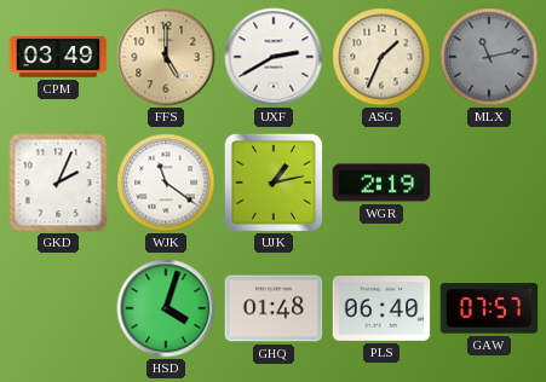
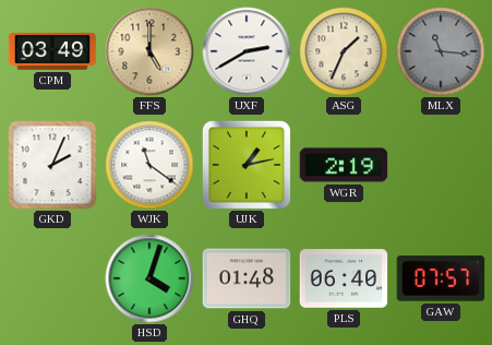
MLX: 11:13 -> 11:16
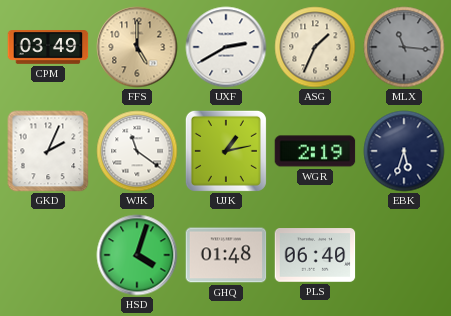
EBK: none -> 5:33
GAW: 07:57 -> none
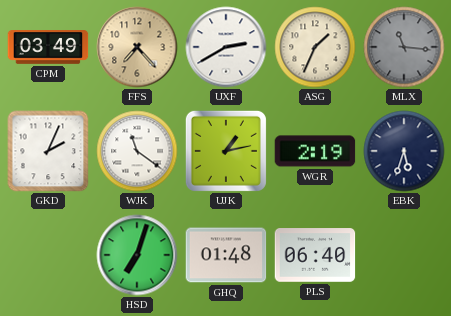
FFS: 5:00 -> 7:23
HSD: 4:03 -> 7:03
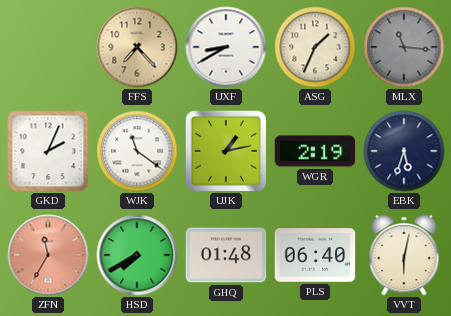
CPM: 03:49 -> none
UXF: 2:40 -> 8:40
ZFN: none -> 11:35
HSD: 7:03 -> 7:40
VVT: none -> 6:02
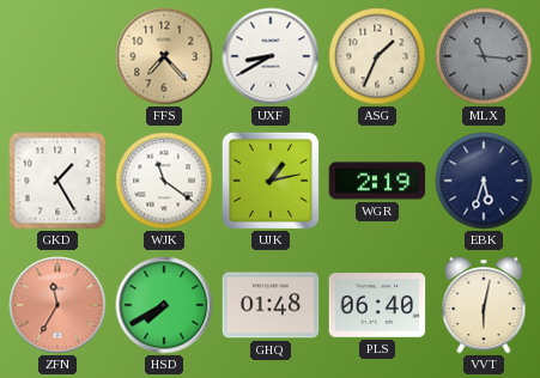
GKD: 2:04 -> 1:25
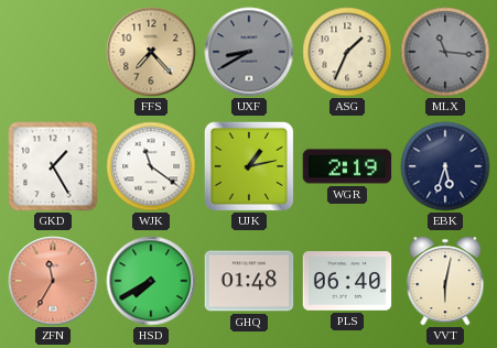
UXF dial: white -> grey
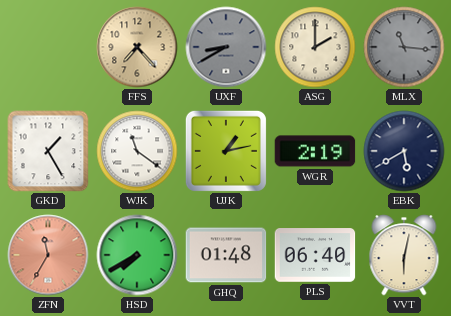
ASG: 1:34 -> 2:00
EBK: 5:33 -> 5:40
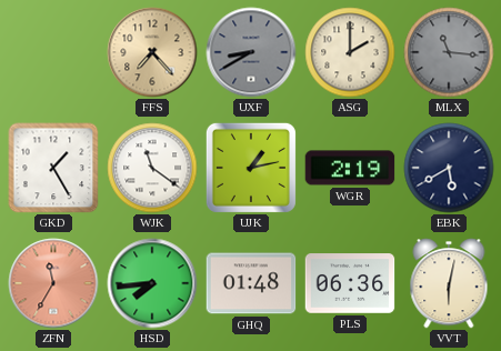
HSD: 7:40 -> 7:44
PLS: 06:40 -> 06:36
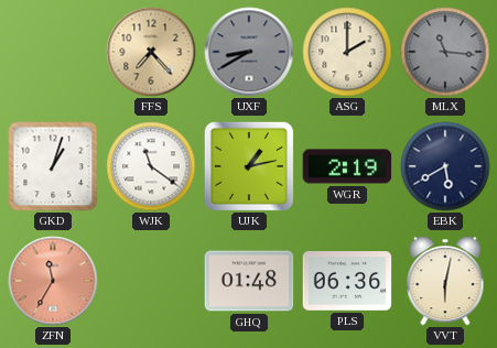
GKD: 1:25 -> 1:03
HSD: 7:44 -> none
